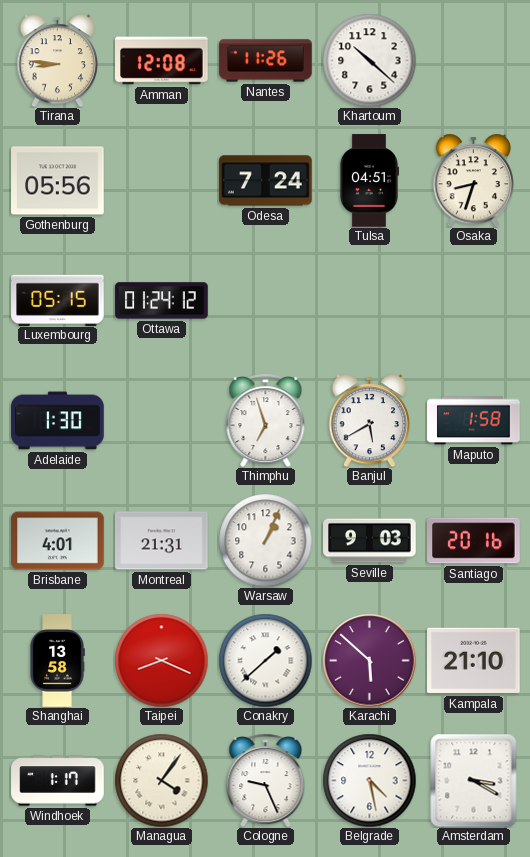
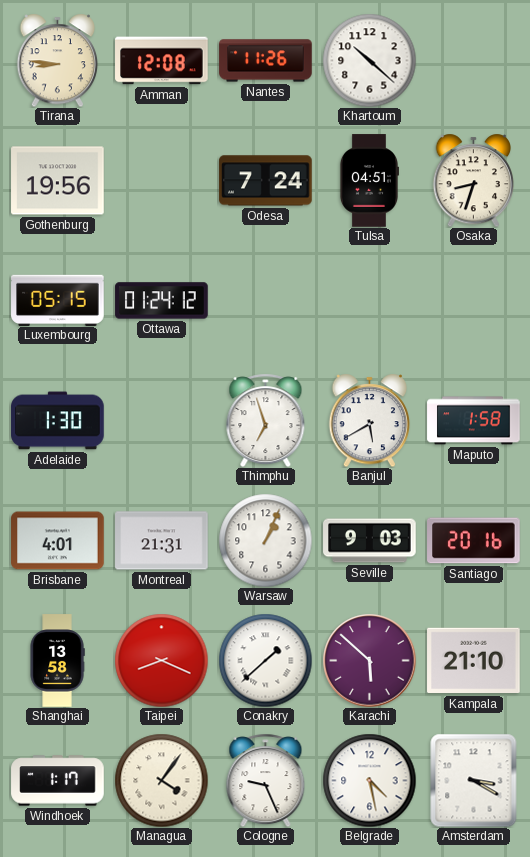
Gothenburg: 05:56 -> 19:56
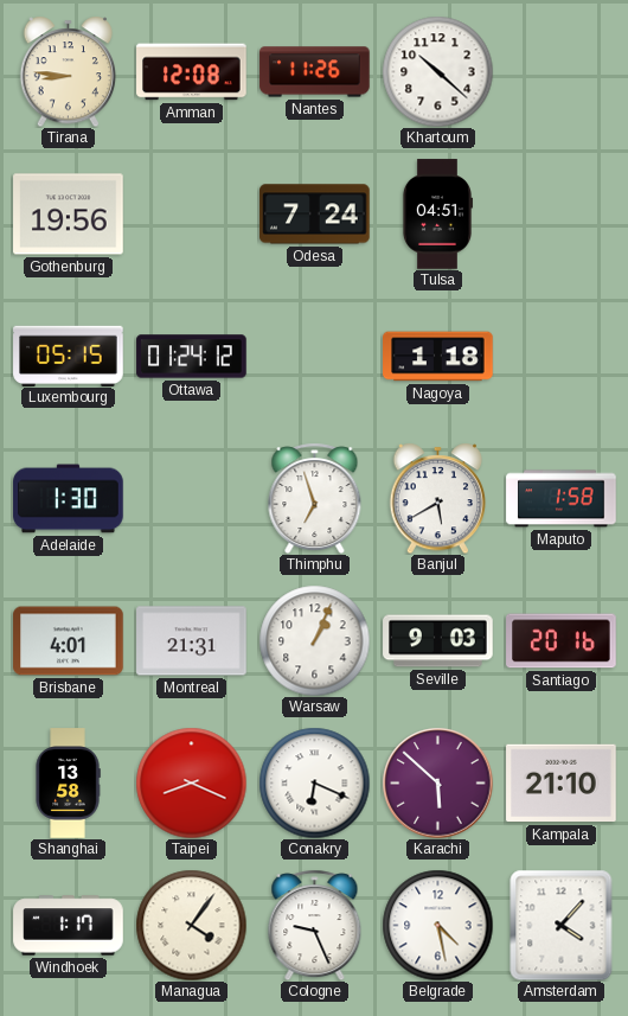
Osaka: 8:33 -> none
Nagoya: none -> 1:18
Conakry: 1:38 -> 6:19
Amsterdam: 3:20 -> 4:07
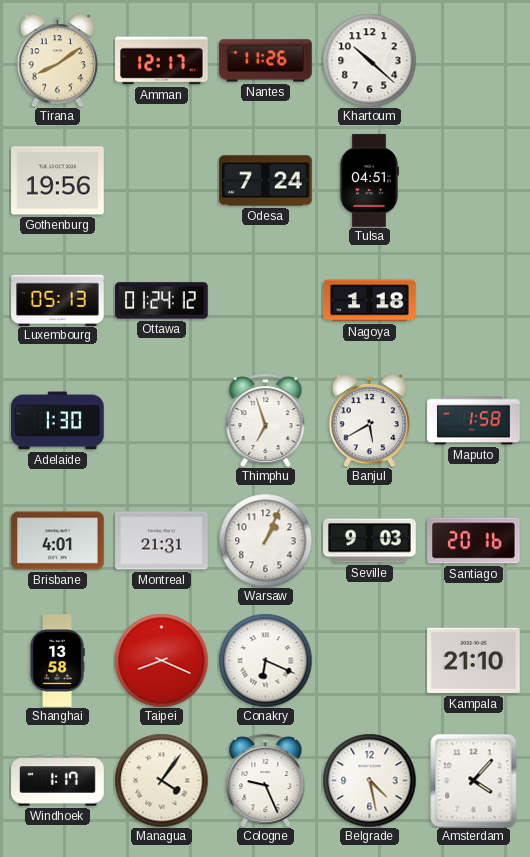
Tirana: 8:46 -> 8:09
Amman: 12:08 -> 12:17
Luxembourg: 05:15 -> 05:13
Karachi: 5:52 -> none
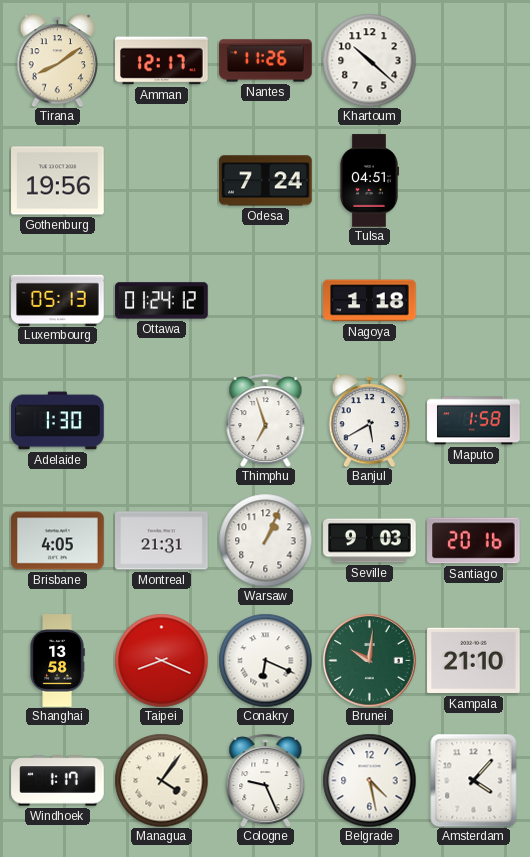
Brisbane: 4:01 -> 4:05
Brunei: none -> 10:01
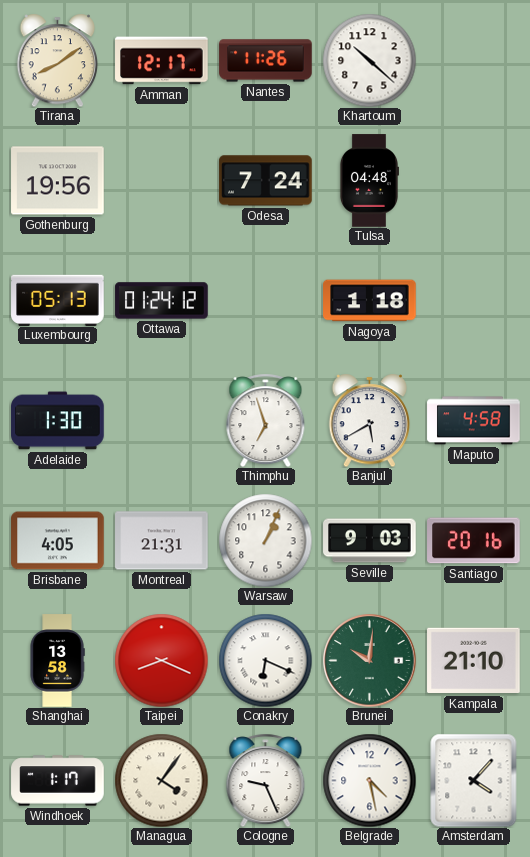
Tulsa: 04:51 -> 04:48
Maputo: 1:58 -> 4:58
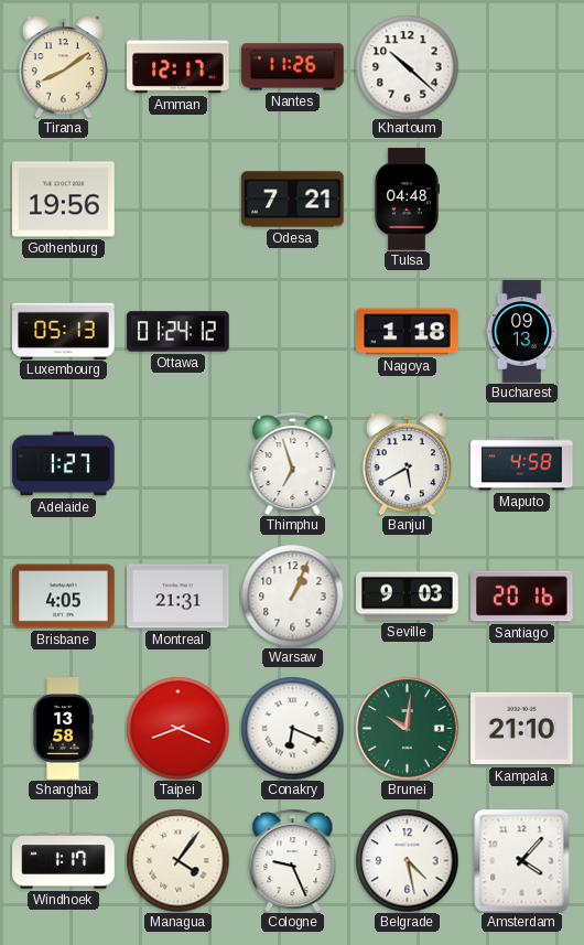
Odesa: 7:24 -> 7:21
Bucharest: none -> 09:13
Adelaide: 1:30 -> 1:27
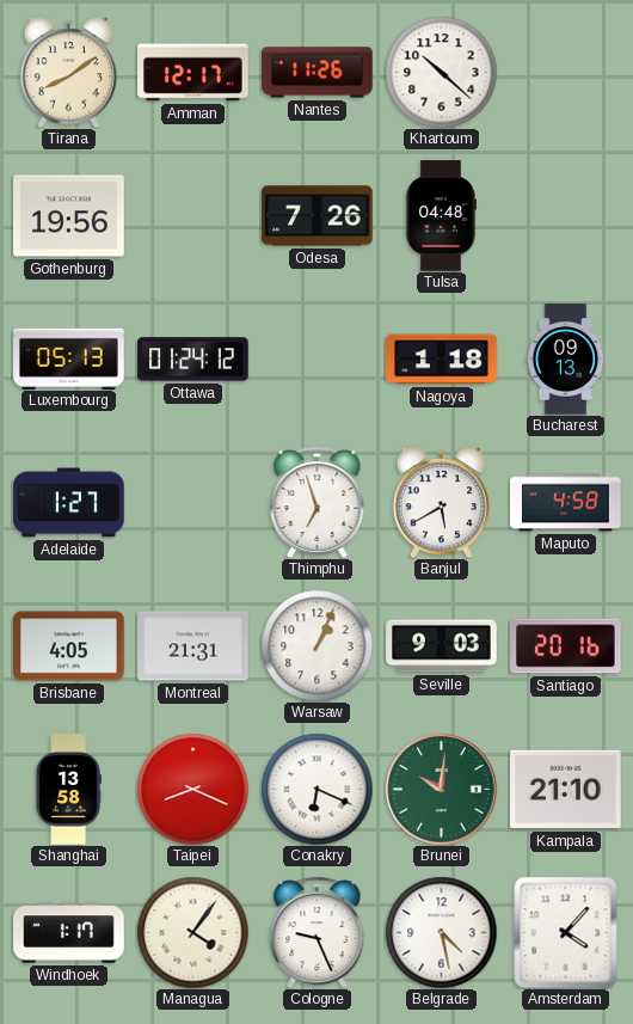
Odesa: 7:21 -> 7:26
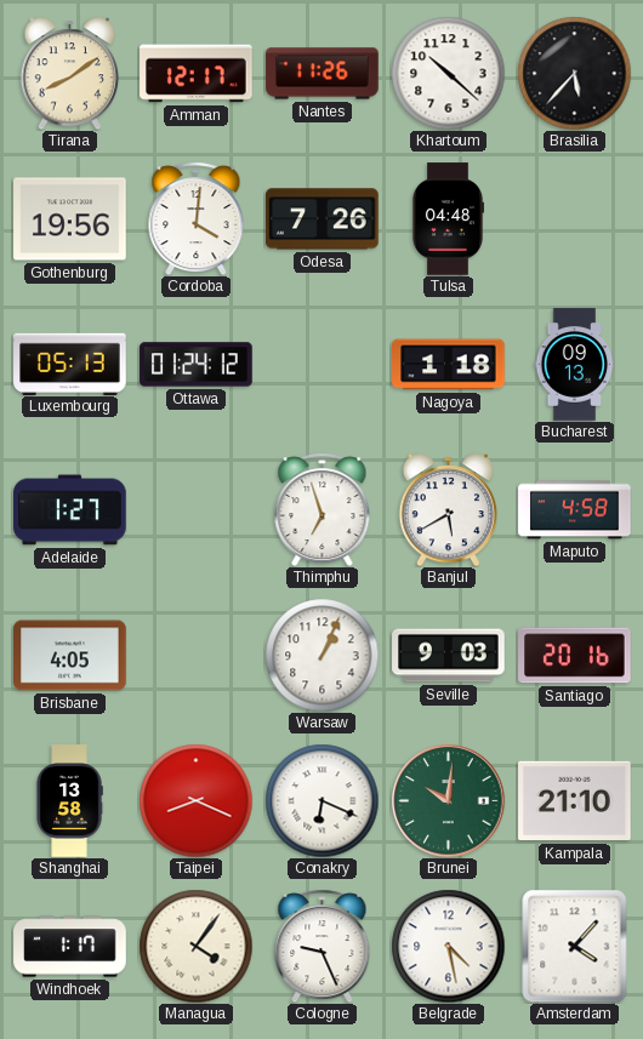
Brasilia: none -> 5:37
Cordoba: none -> 4:01
Montreal: 21:31 -> none
